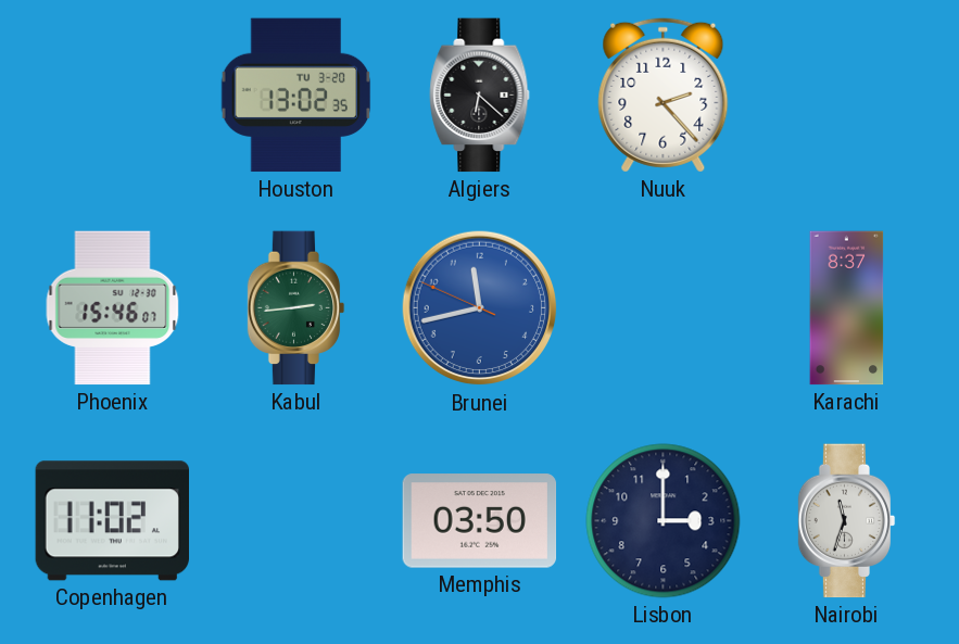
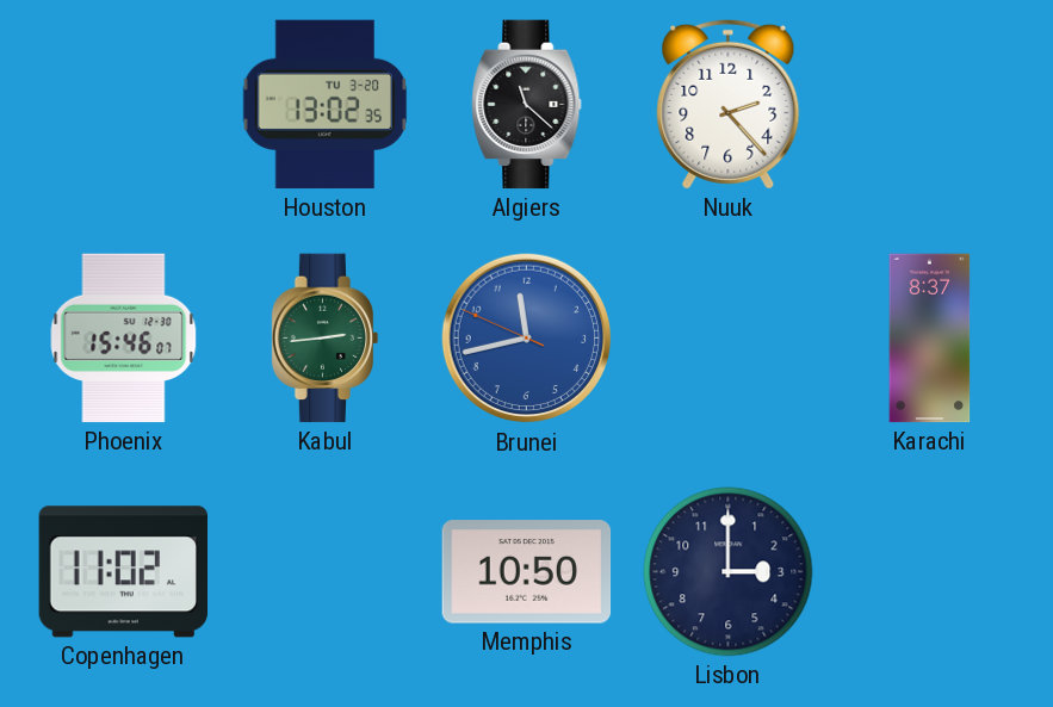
Algiers: 6:22 -> 11:22
Memphis: 03:50 -> 10:50
Nairobi: 11:33 -> none
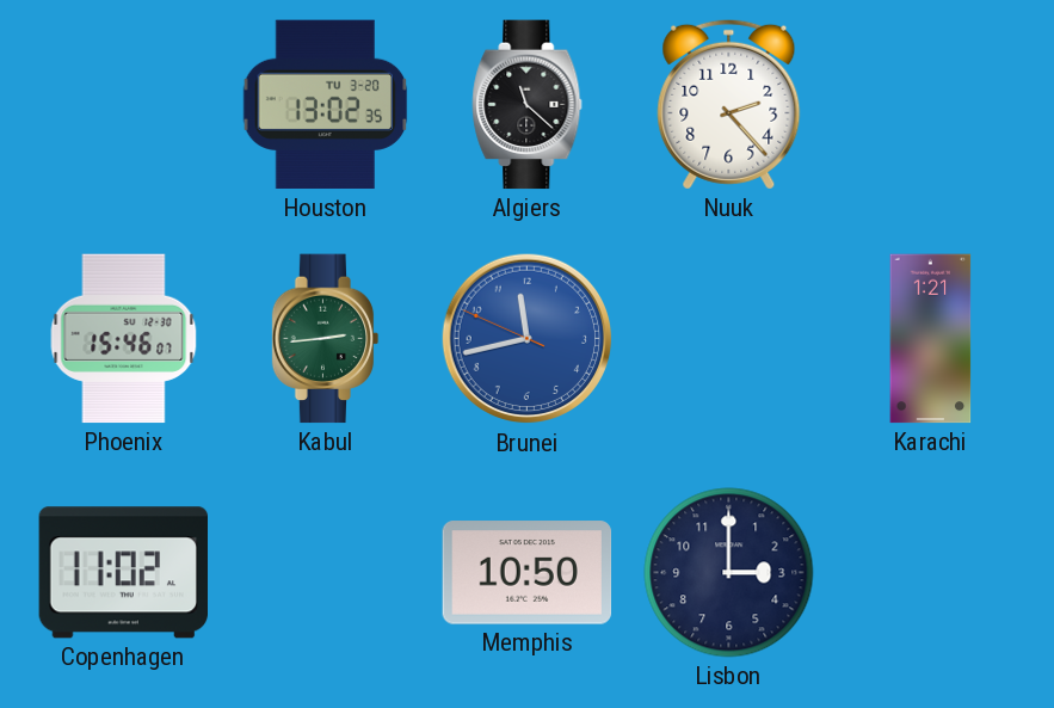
Karachi: 8:37 -> 1:21
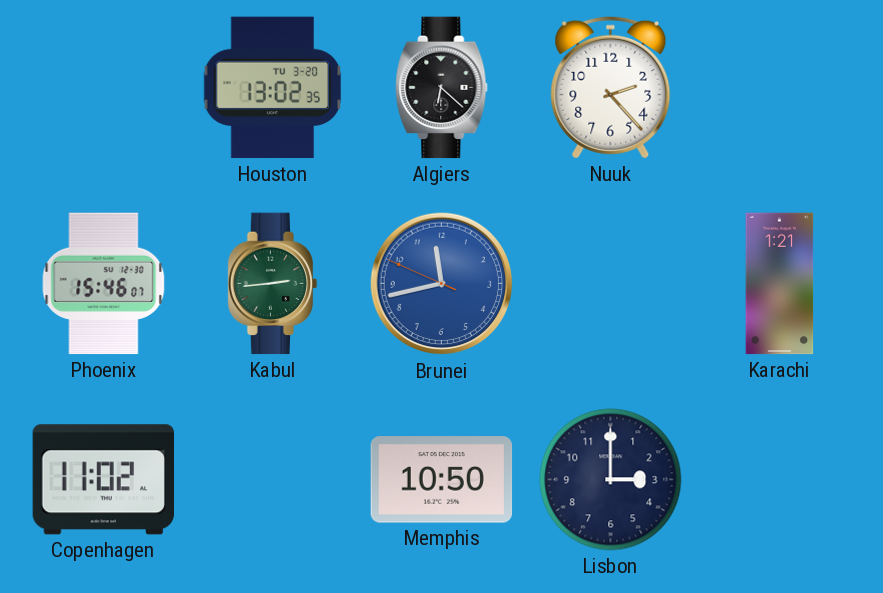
Algiers: 11:22 -> 6:22
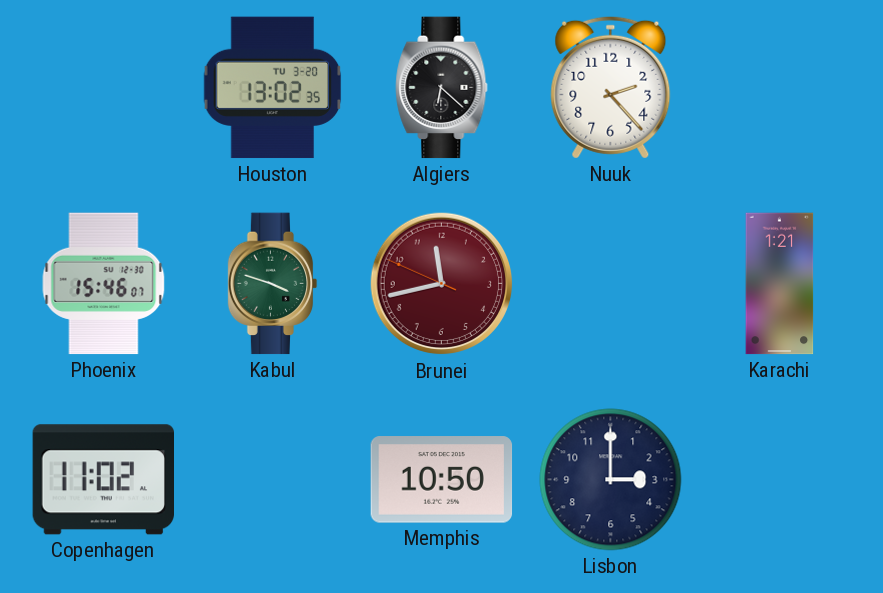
Kabul: 2:44 -> 3:48
Brunei dial: blue -> burgundy
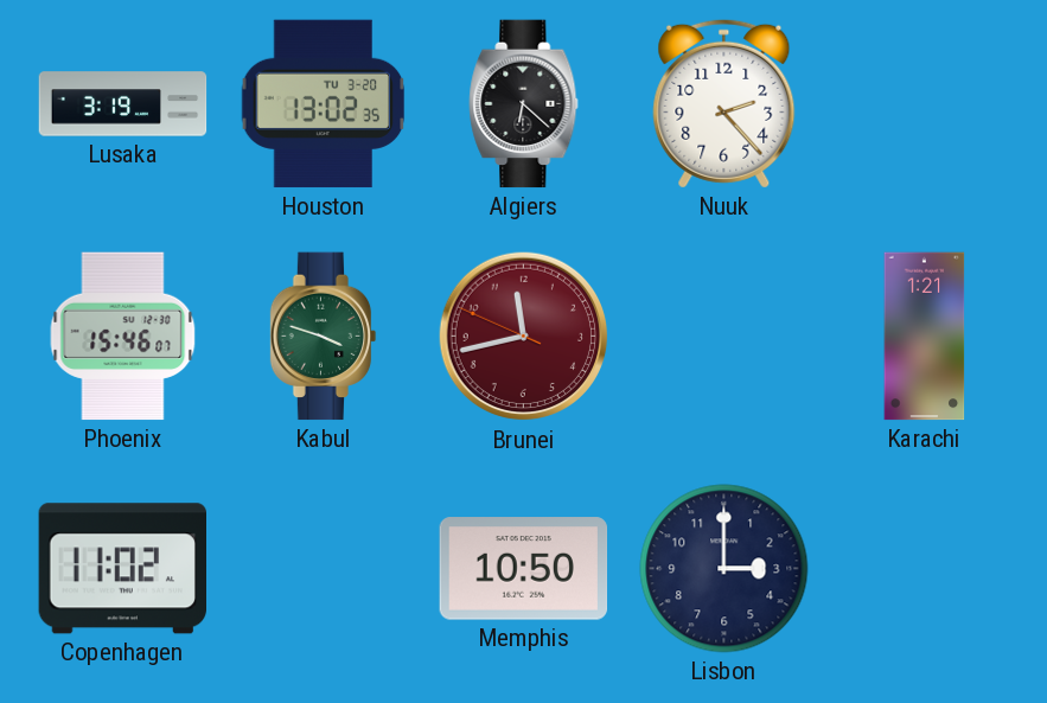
Lusaka: none -> 3:19
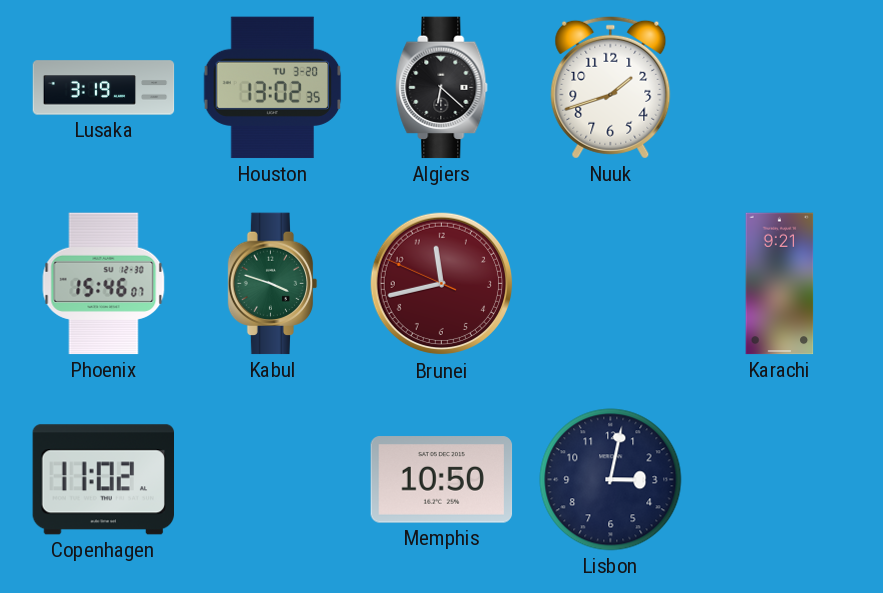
Nuuk: 2:23 -> 1:42
Karachi: 1:21 -> 9:21
Lisbon: 3:00 -> 3:02
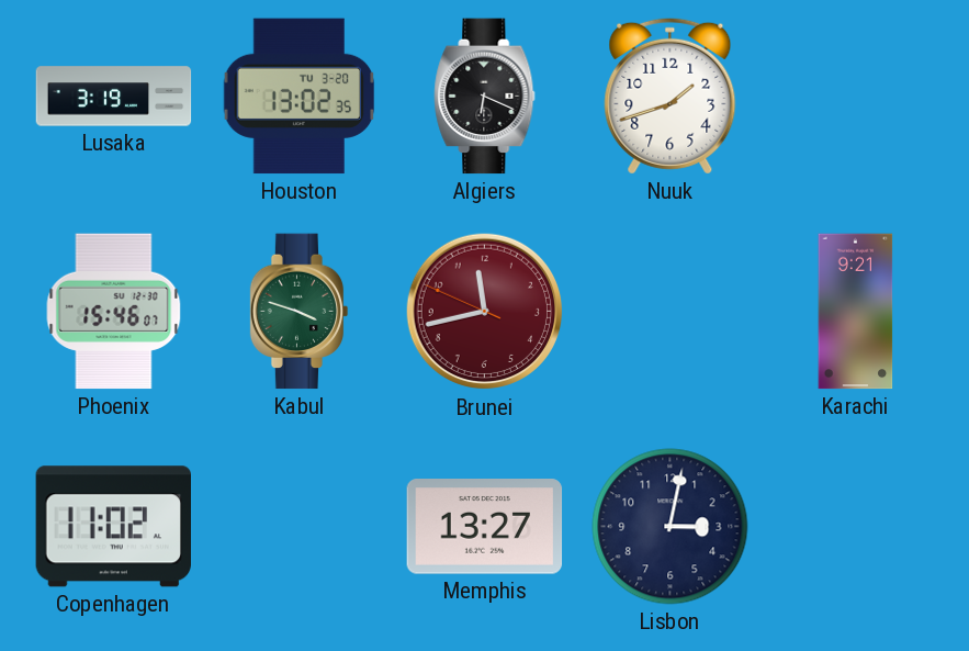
Algiers: 6:22 -> 6:19
Memphis: 10:50 -> 13:27
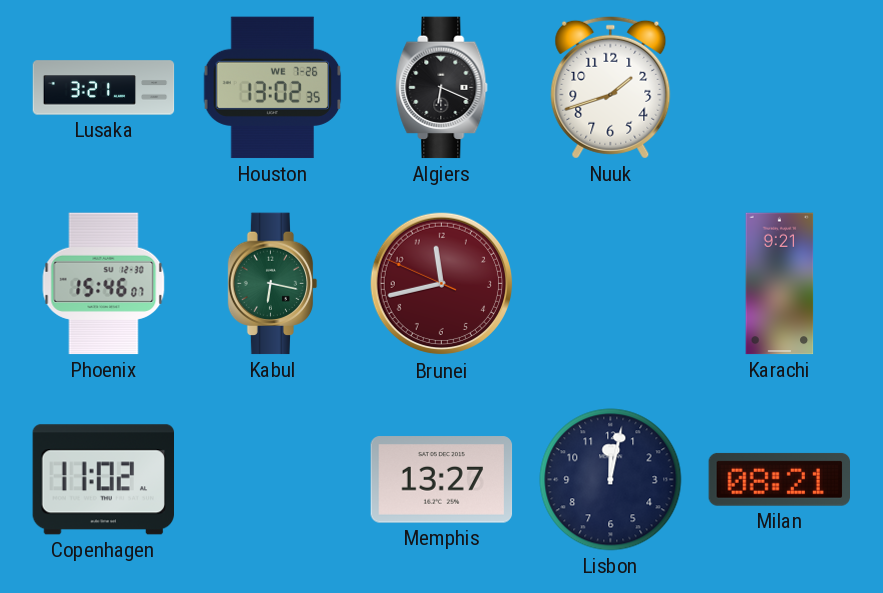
Lusaka: 3:19 -> 3:21
Houston date: TU 3-20 -> WE 7-26
Kabul: 3:48 -> 6:17
Lisbon: 3:02 -> 12:02
Milan: none -> 08:21
